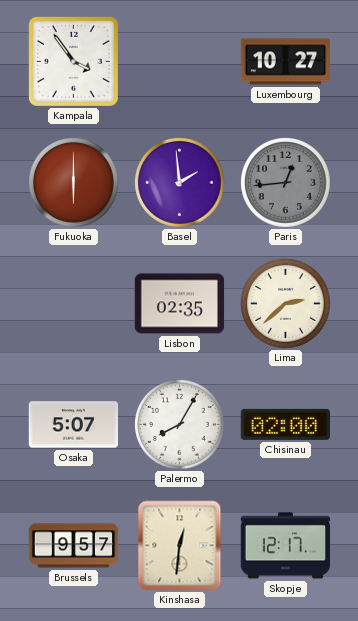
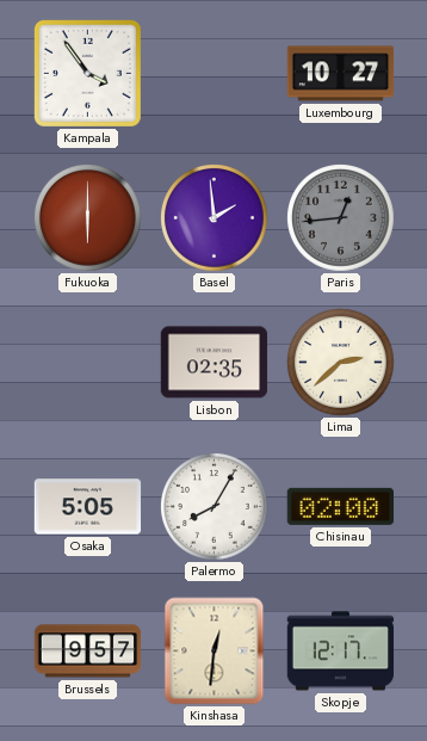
Osaka: 5:07 -> 5:05
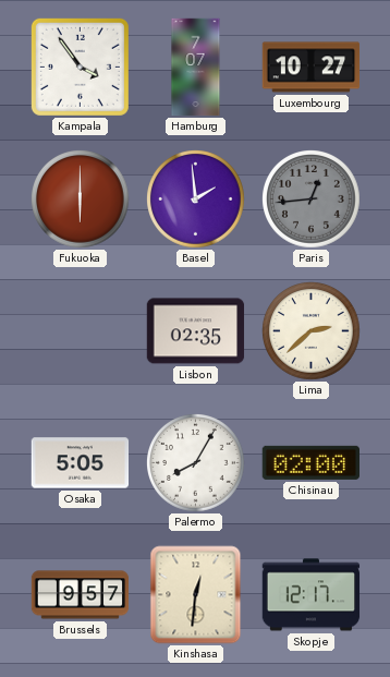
Hamburg: none -> 7:07
